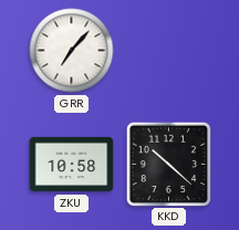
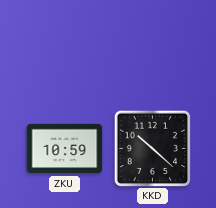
GRR: 7:07 -> none
ZKU: 10:58 -> 10:59
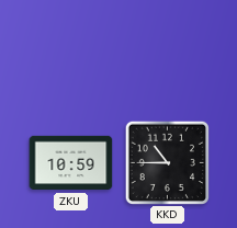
KKD: 10:22 -> 10:45
